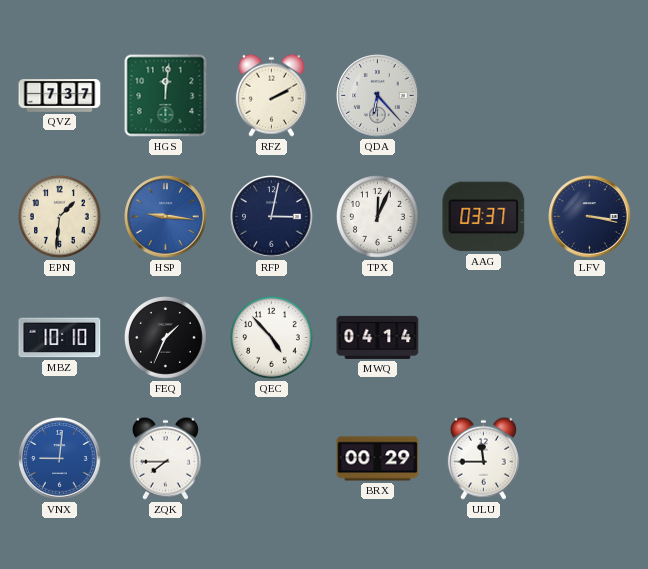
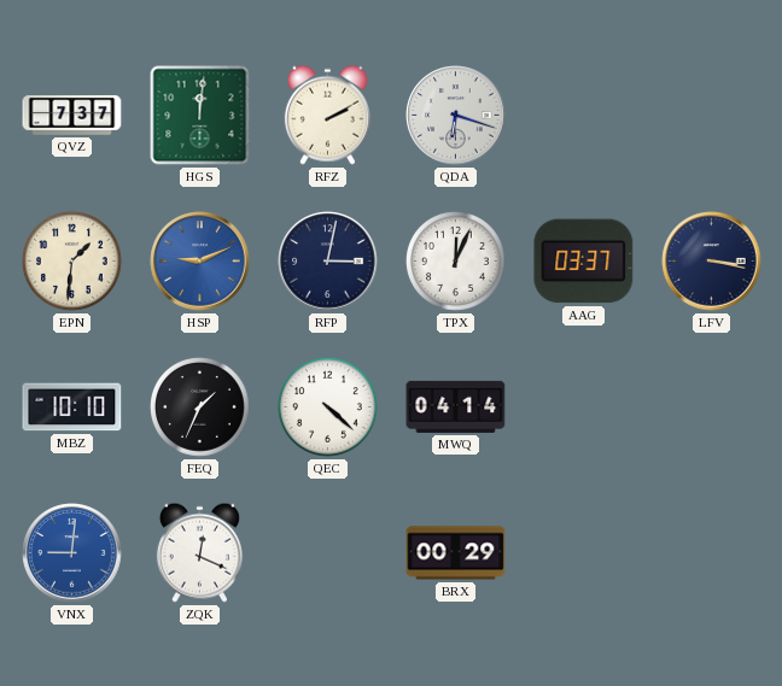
QDA: 6:23 -> 6:18
HSP: 9:16 -> 9:11
QEC: 4:53 -> 4:22
ZQK: 7:45 -> 12:19
ULU: 11:45 -> none
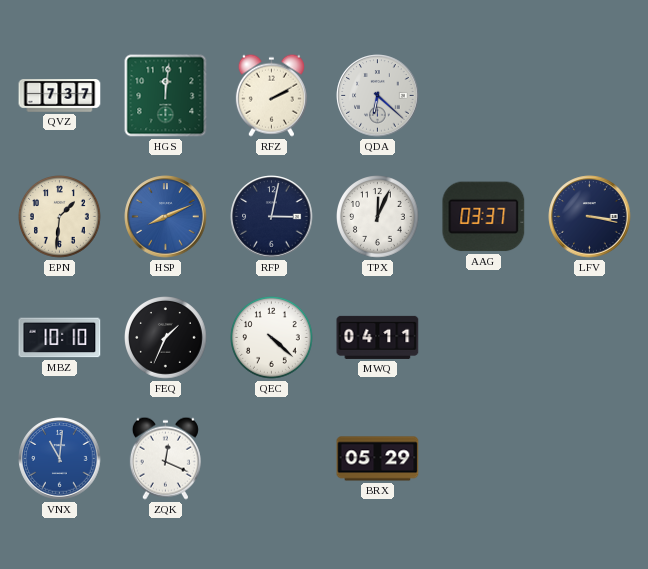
QDA: 6:18 -> 6:22
HSP: 9:11 -> 8:11
MWQ: 04:14 -> 04:11
VNX: 9:01 -> 11:01
BRX: 00:29 -> 05:29
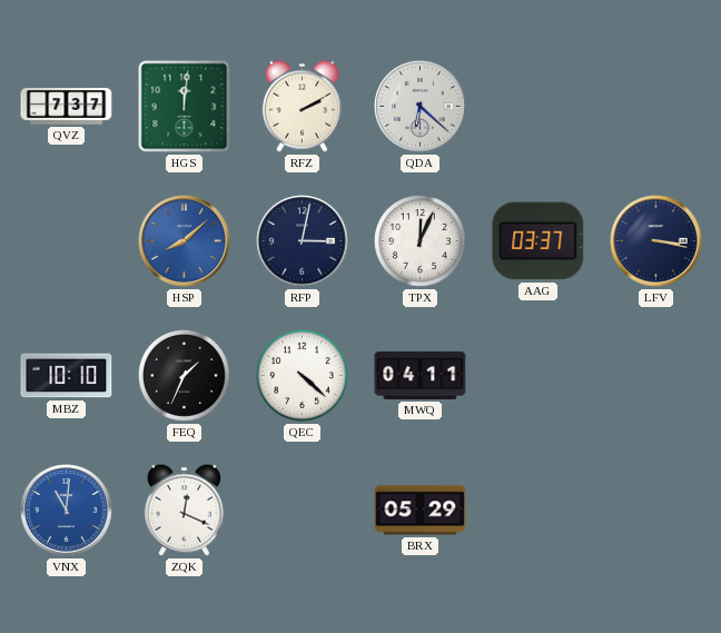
EPN: 1:31 -> none
HSP: 8:11 -> 8:08
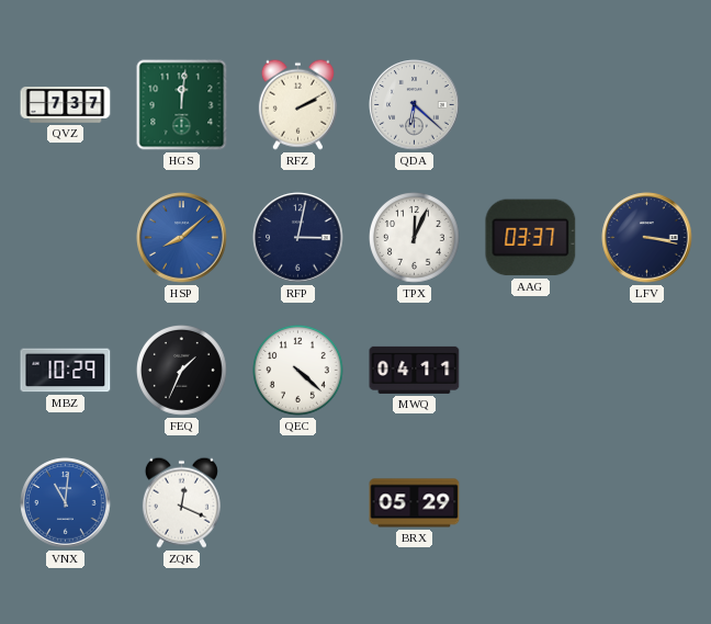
MBZ: 10:10 -> 10:29
